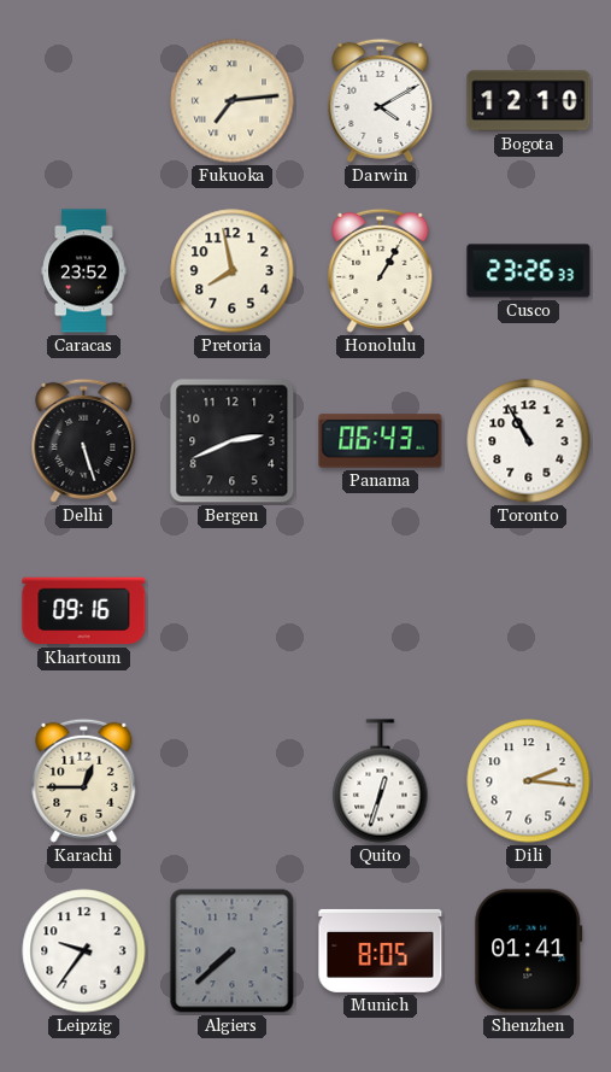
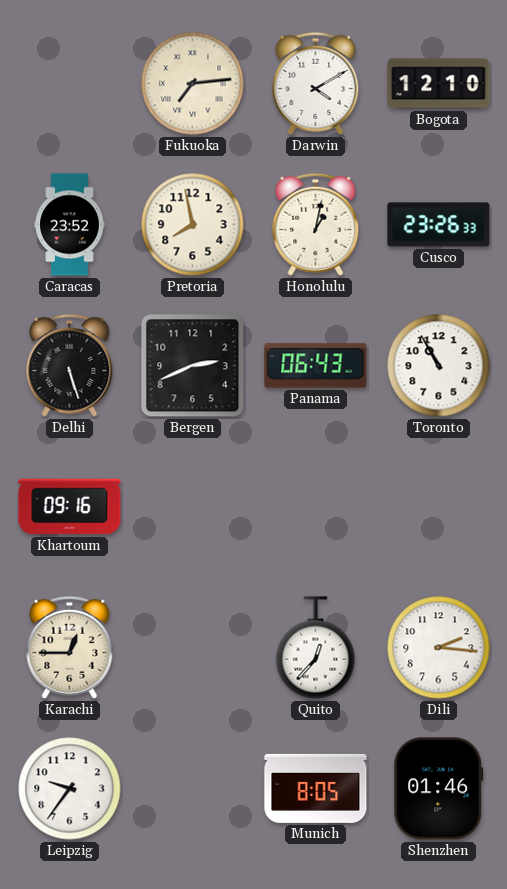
Honolulu: 1:05 -> 1:02
Quito: 12:33 -> 12:37
Algiers: 7:38 -> none
Shenzhen: 01:41 -> 01:46
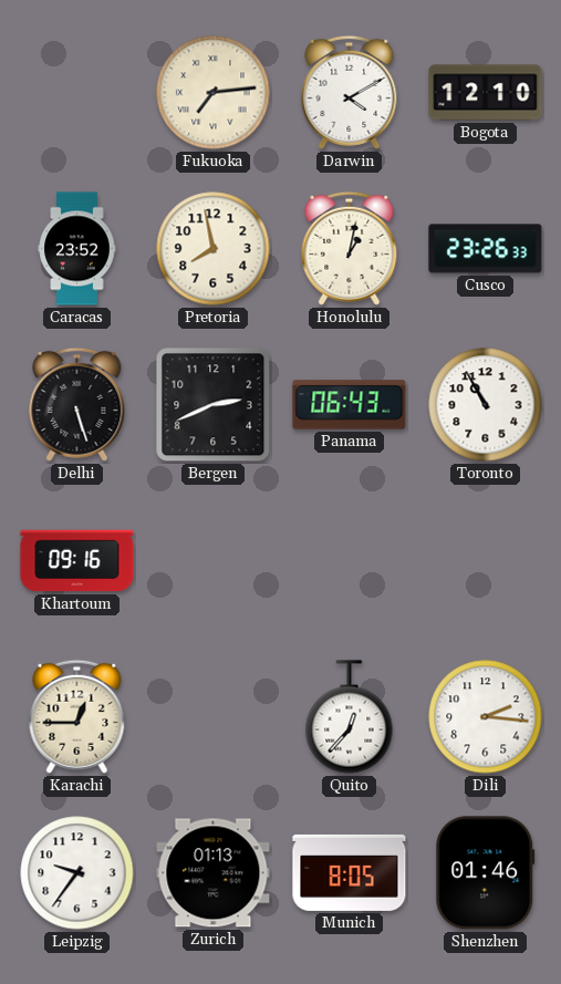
Zurich: none -> 01:13
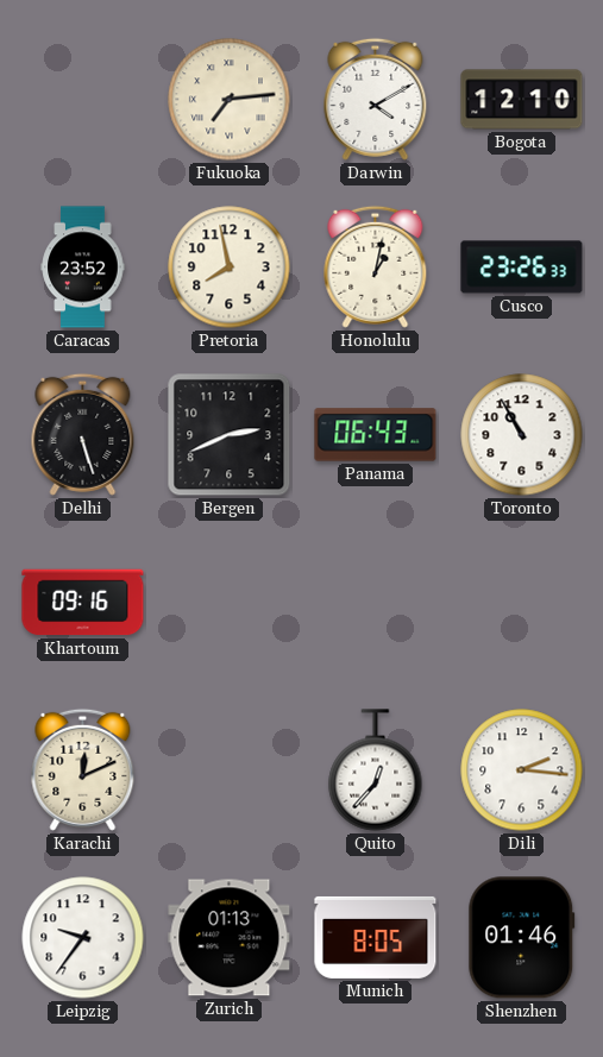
Karachi: 12:45 -> 12:11
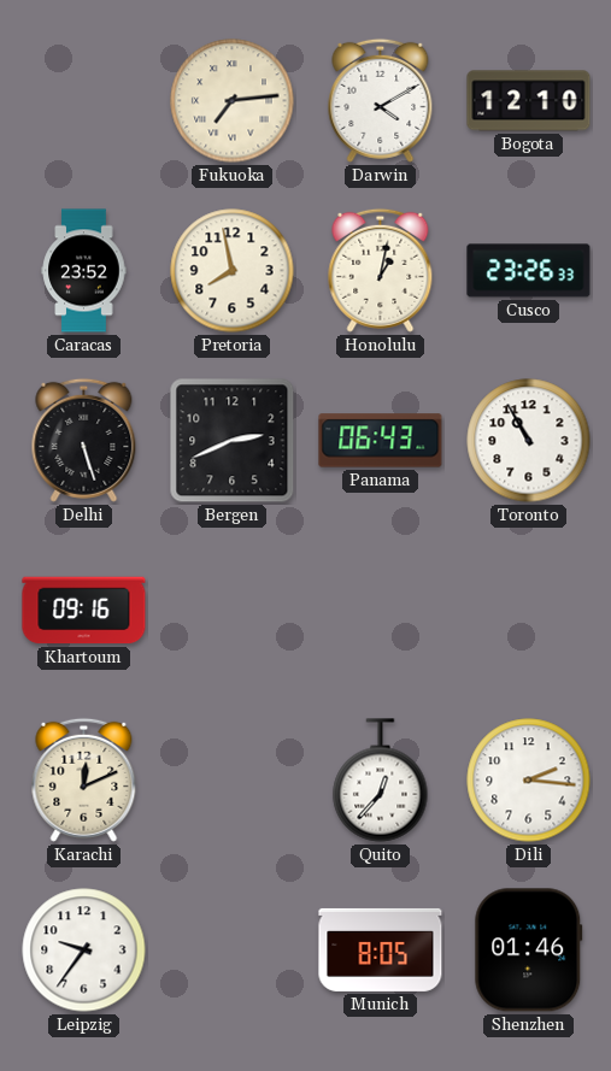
Zurich: 01:13 -> none
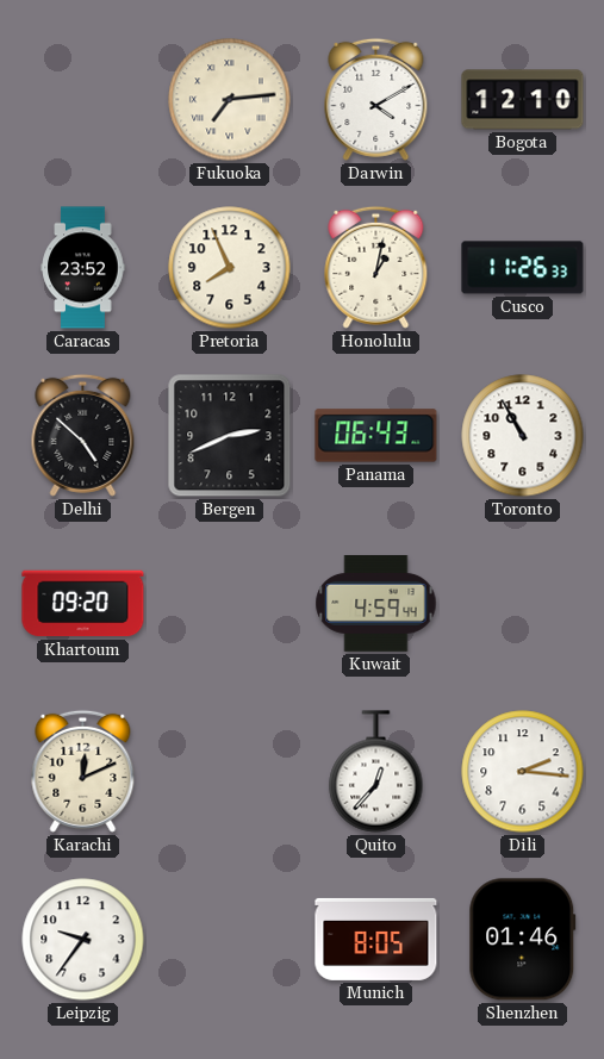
Pretoria: 7:58 -> 7:56
Cusco: 23:26 -> 11:26
Delhi: 5:27 -> 4:52
Khartoum: 09:16 -> 09:20
Kuwait: none -> 4:59
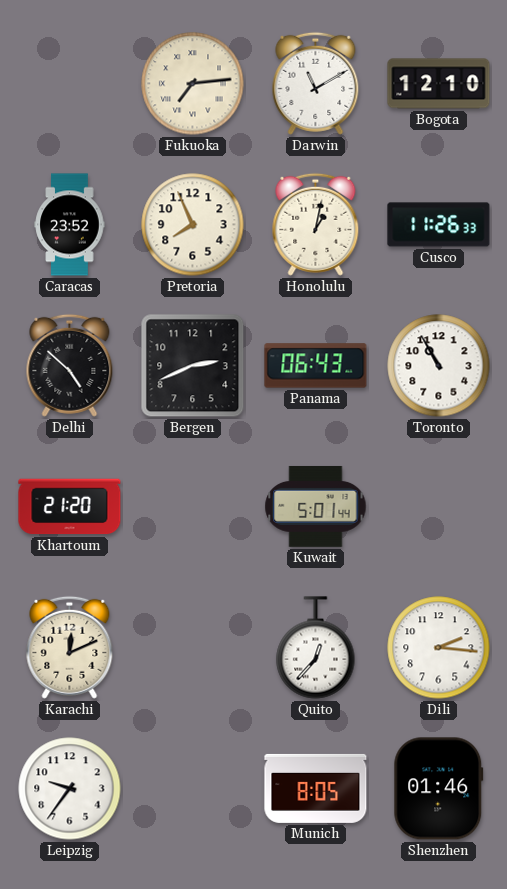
Darwin: 4:10 -> 11:10
Khartoum: 09:20 -> 21:20
Kuwait: 4:59 -> 5:01
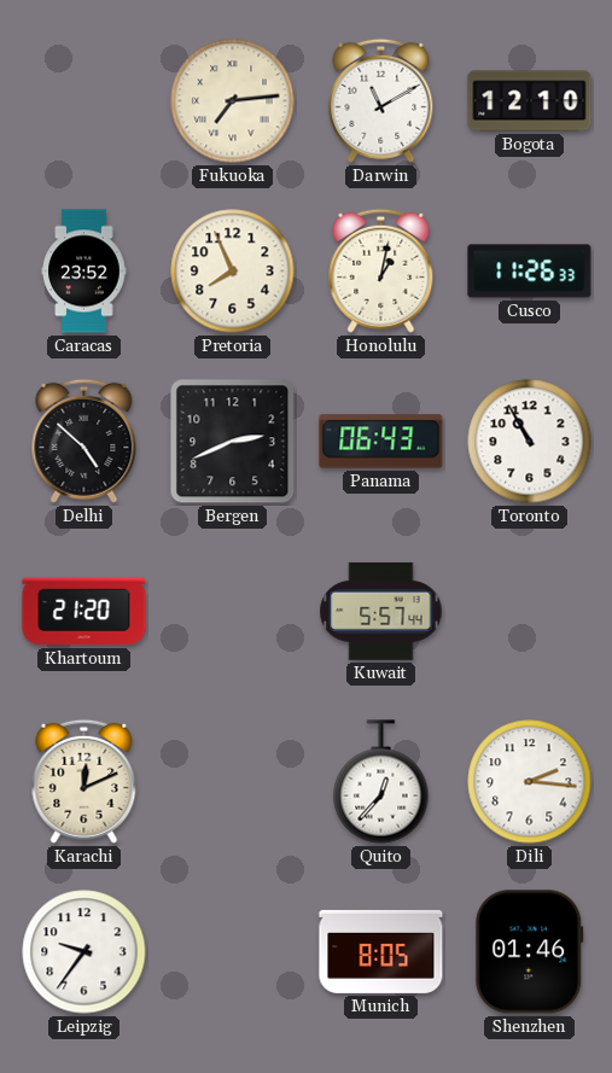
Kuwait: 5:01 -> 5:57
